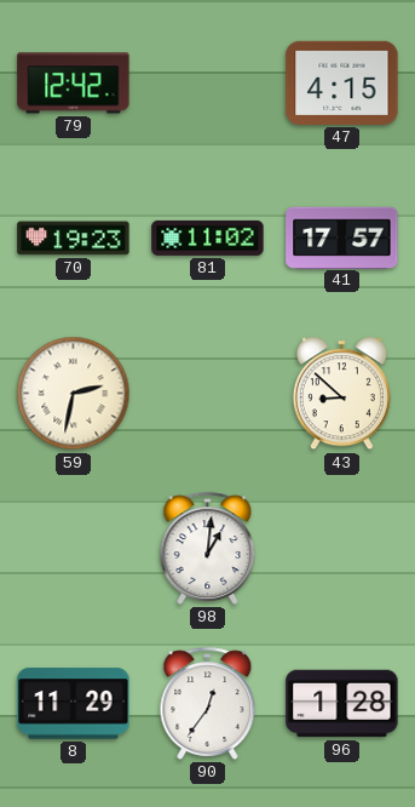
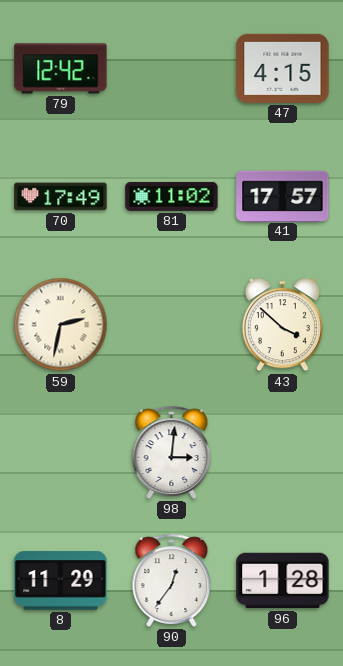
70: 19:23 -> 17:49
43: 8:52 -> 3:52
98: 1:01 -> 3:01
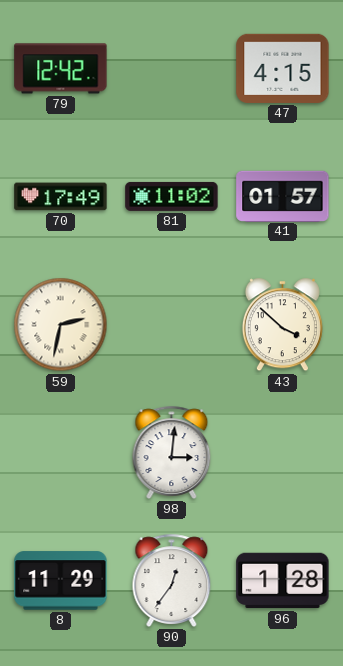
41: 17:57 -> 01:57
